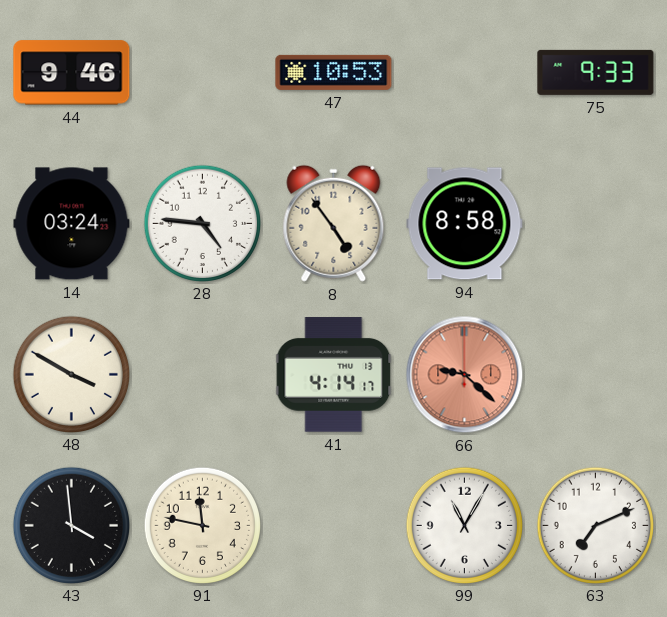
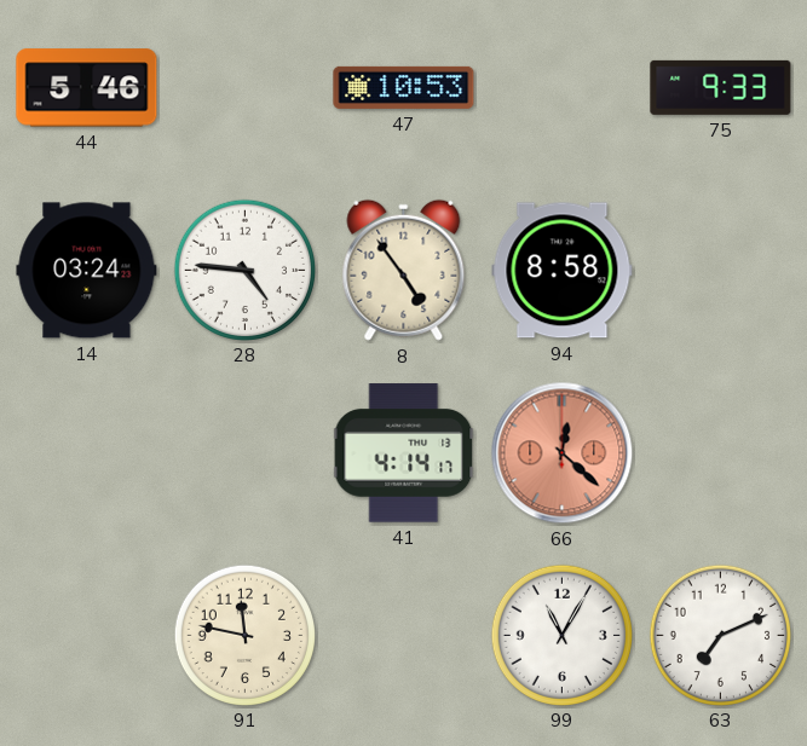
44: 9:46 -> 5:46
48: 3:50 -> none
66: 9:22 -> 12:22
43: 3:59 -> none
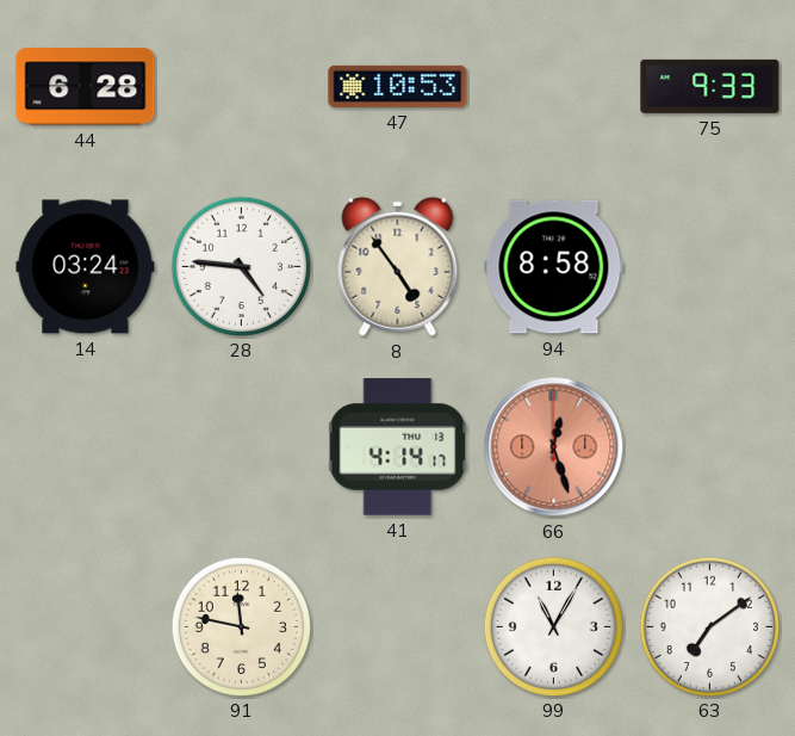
44: 5:46 -> 6:28
66: 12:22 -> 12:27
63: 7:11 -> 7:09
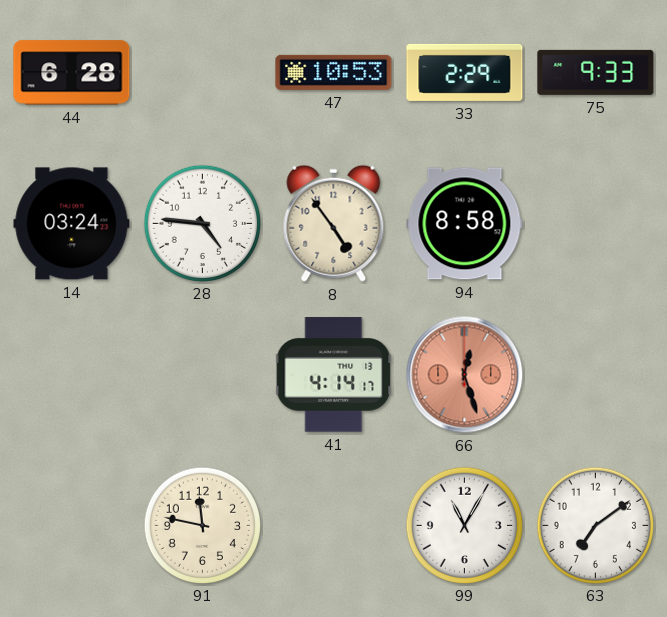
33: none -> 2:29
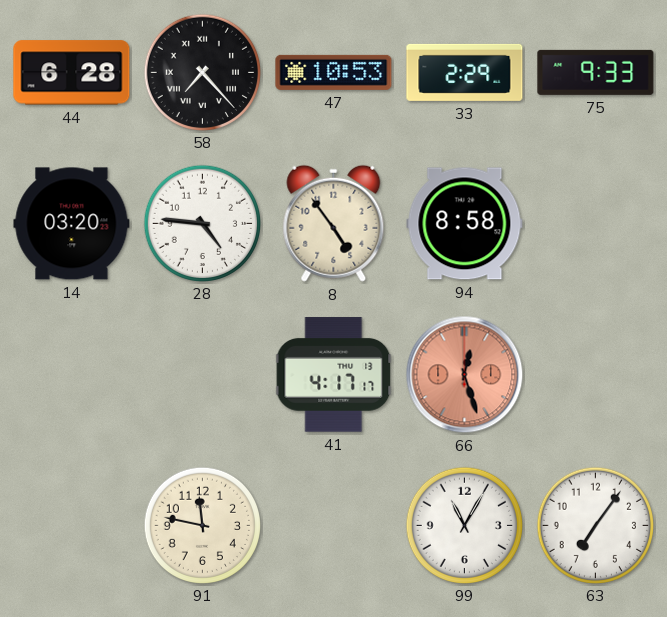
58: none -> 7:23
14: 03:24 -> 03:20
41: 4:14 -> 4:17
63: 7:09 -> 7:06
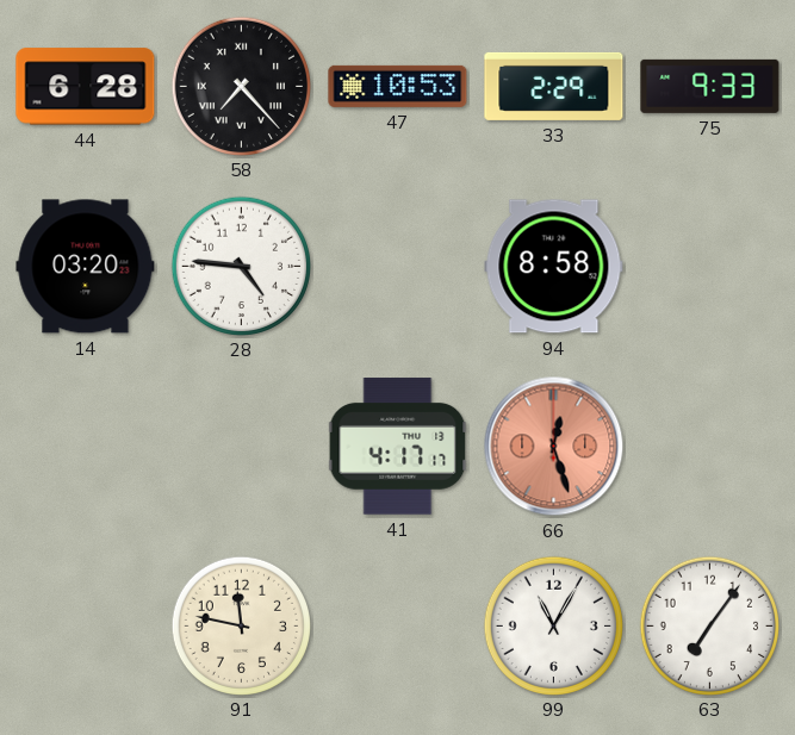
8: 4:54 -> none
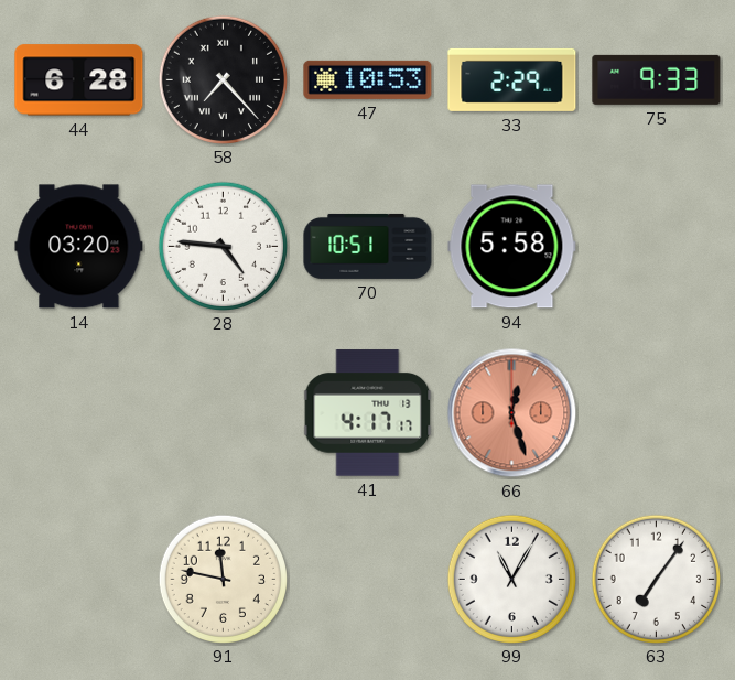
70: none -> 10:51
94: 8:58 -> 5:58
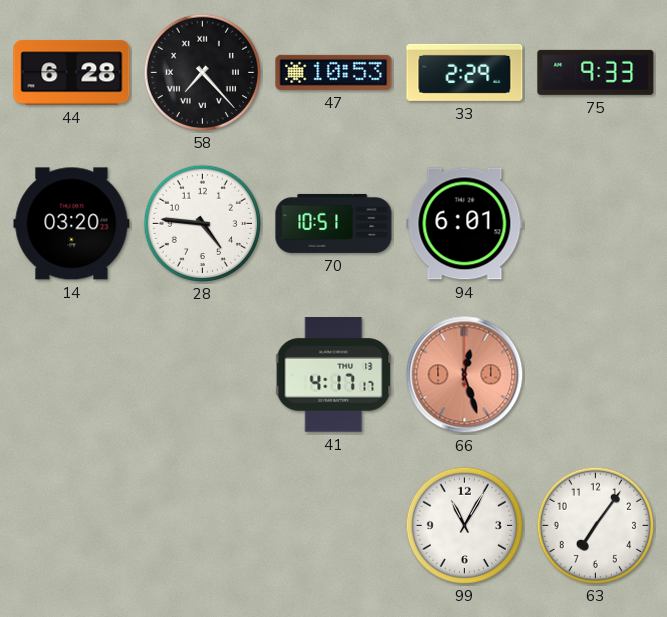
94: 5:58 -> 6:01
91: 11:47 -> none
